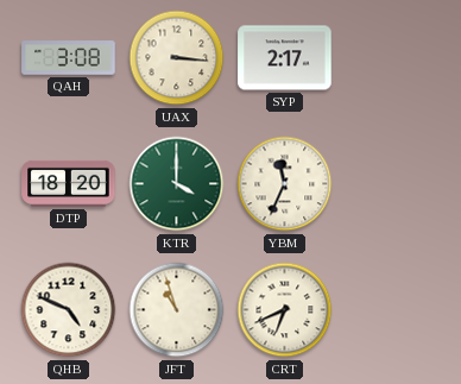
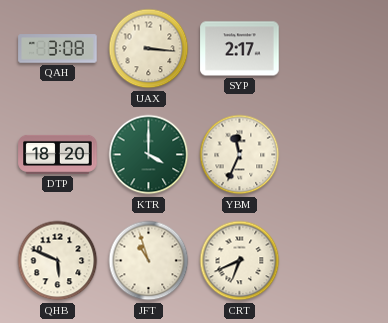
QHB: 4:49 -> 5:49
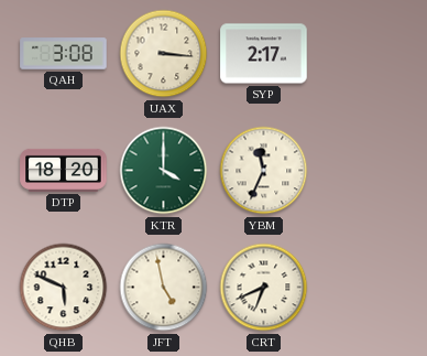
JFT: 10:57 -> 4:58
